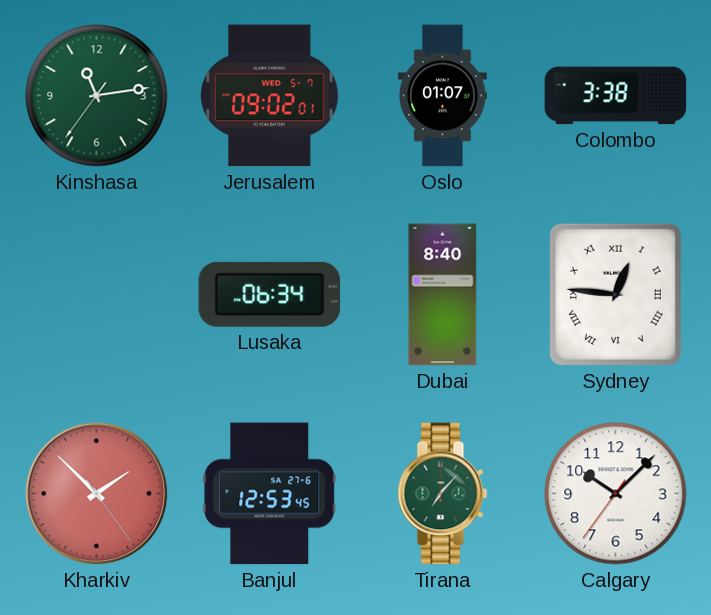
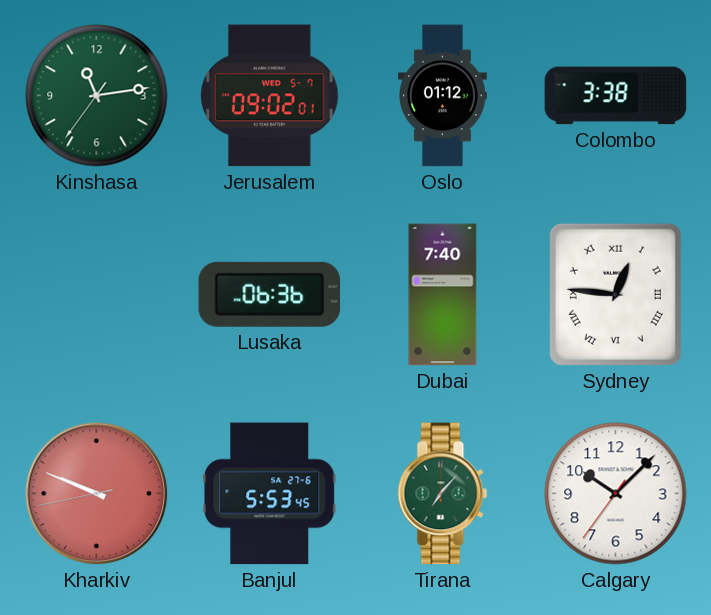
Oslo: 01:07 -> 01:12
Lusaka: 06:34 -> 06:36
Dubai: 8:40 -> 7:40
Kharkiv: 1:52 -> 9:48
Banjul: 12:53 -> 5:53
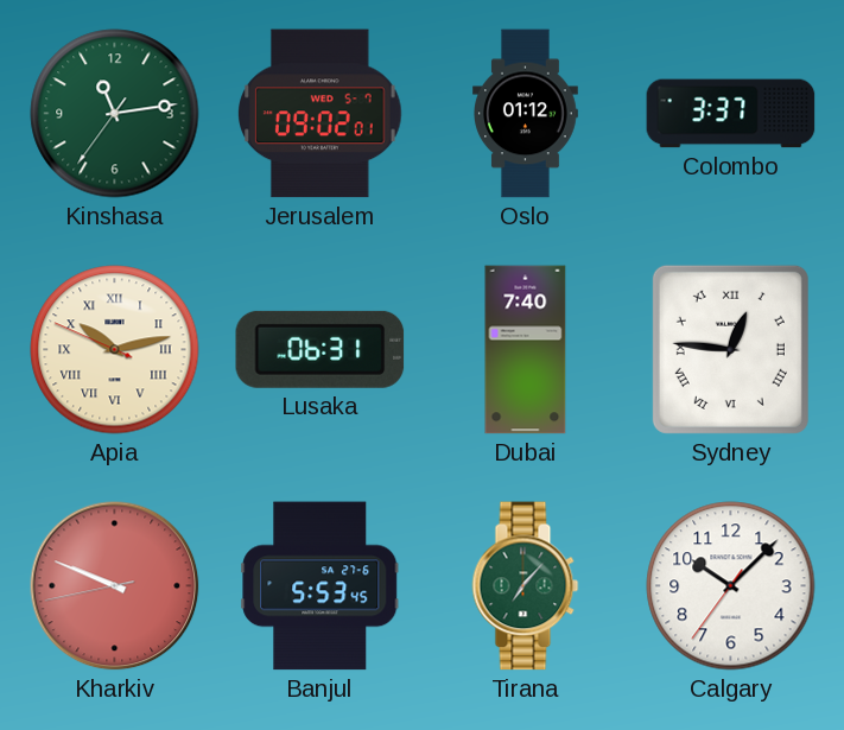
Colombo: 3:38 -> 3:37
Apia: none -> 10:12
Lusaka: 06:36 -> 06:31
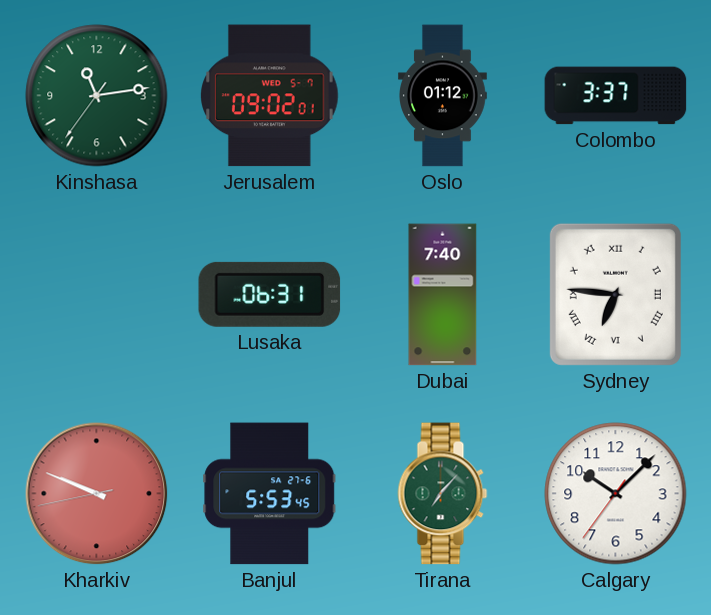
Apia: 10:12 -> none
Sydney: 12:46 -> 6:46
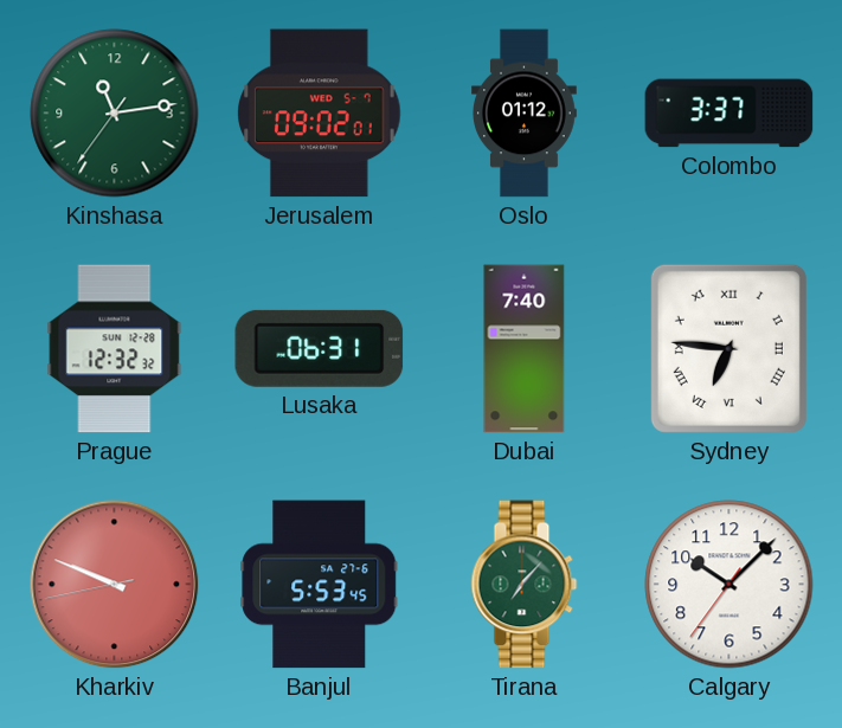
Prague: none -> 12:32
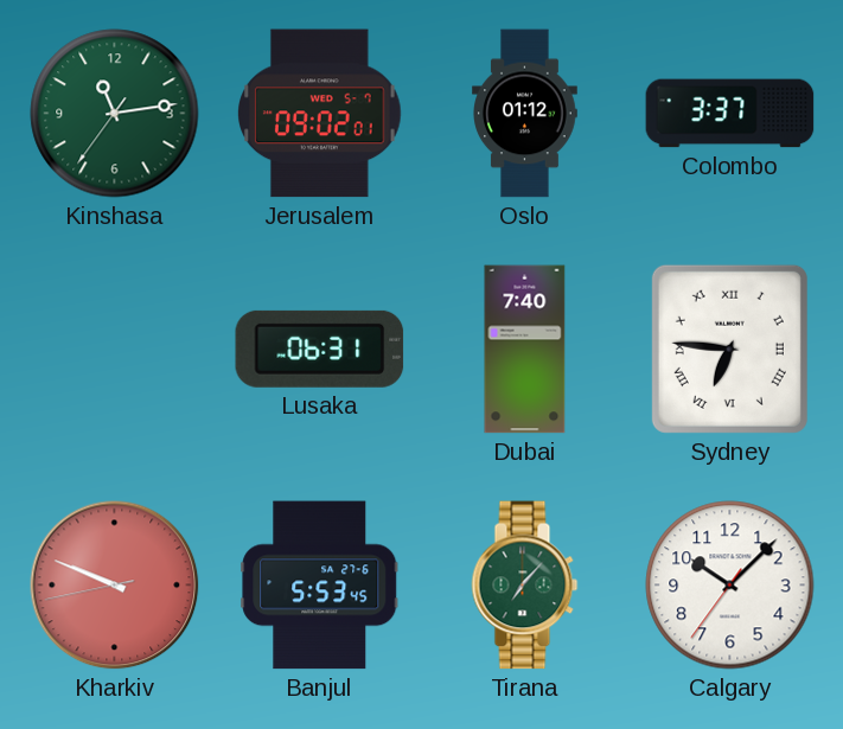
Prague: 12:32 -> none
